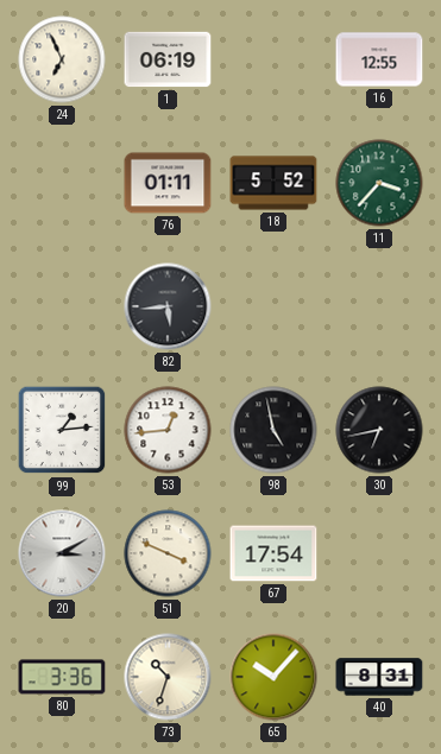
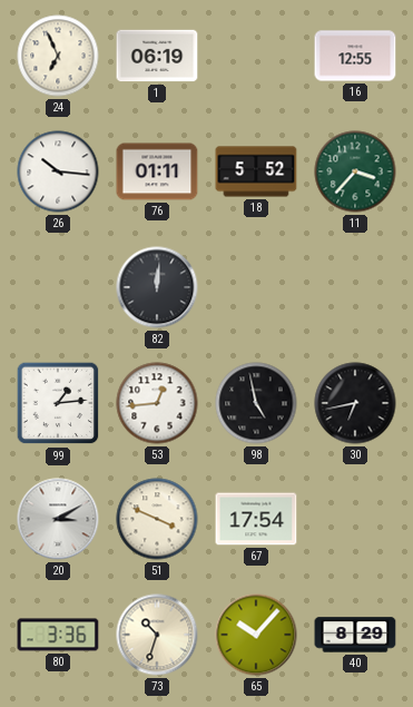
26: none -> 10:16
82: 5:44 -> 12:01
40: 8:31 -> 8:29
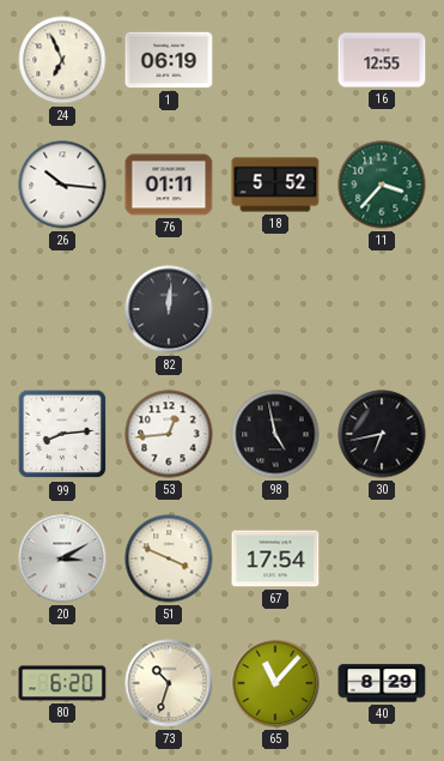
99: 1:14 -> 8:14
80: 3:36 -> 6:20
65: 10:07 -> 11:07
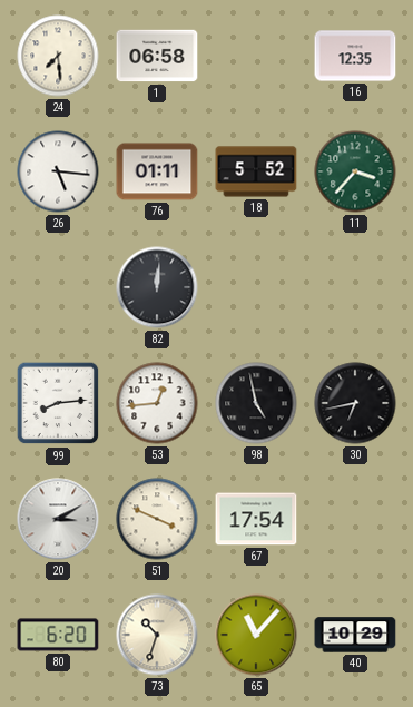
24: 6:56 -> 7:29
1: 06:19 -> 06:58
16: 12:55 -> 12:35
26: 10:16 -> 5:16
40: 8:29 -> 10:29
